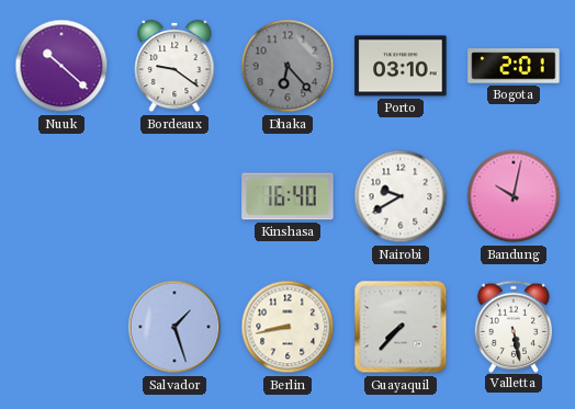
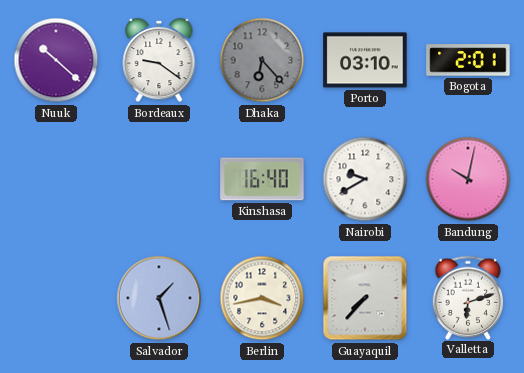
Berlin: 8:43 -> 3:43
Valletta: 5:28 -> 6:12
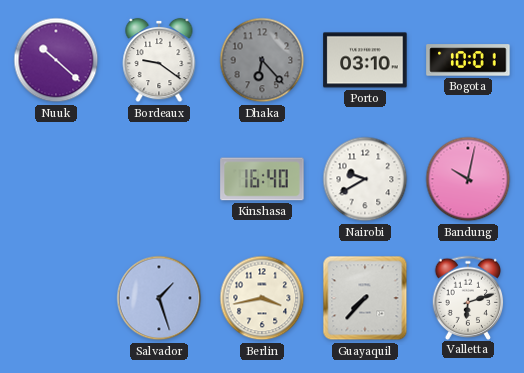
Bogota: 2:01 -> 10:01
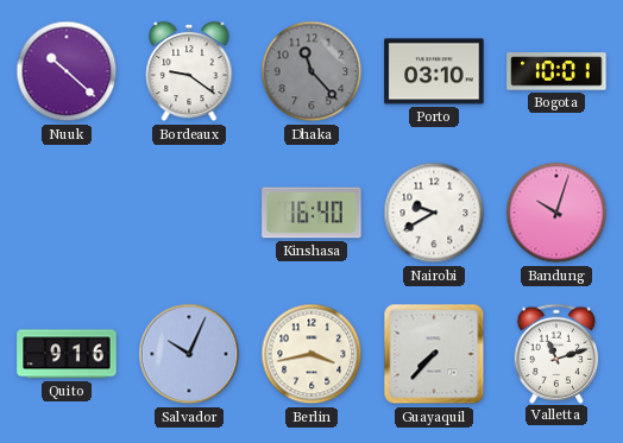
Dhaka: 6:23 -> 11:23
Bandung: 10:02 -> 10:03
Quito: none -> 9:16
Salvador: 1:27 -> 10:04
Valletta: 6:12 -> 11:12
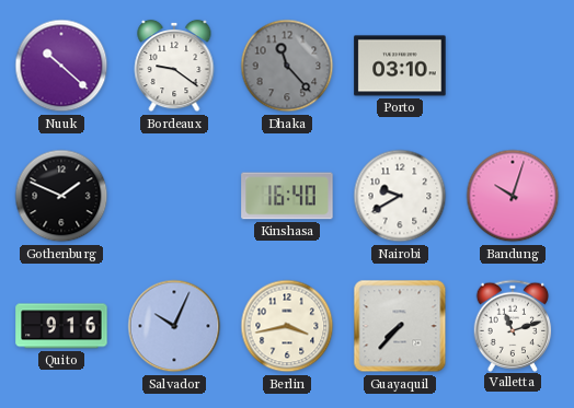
Bogota: 10:01 -> none
Gothenburg: none -> 1:49
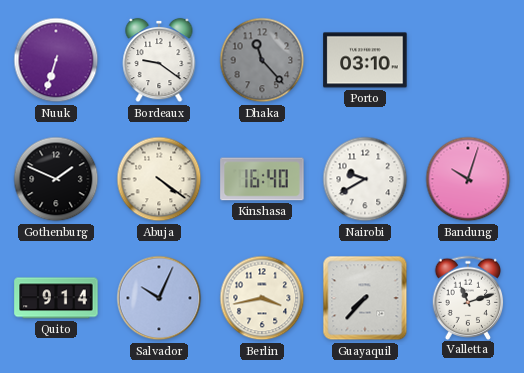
Nuuk: 10:22 -> 6:33
Abuja: none -> 4:21
Quito: 9:16 -> 9:14
